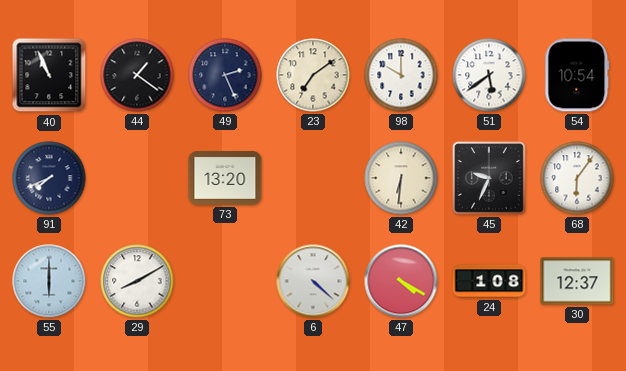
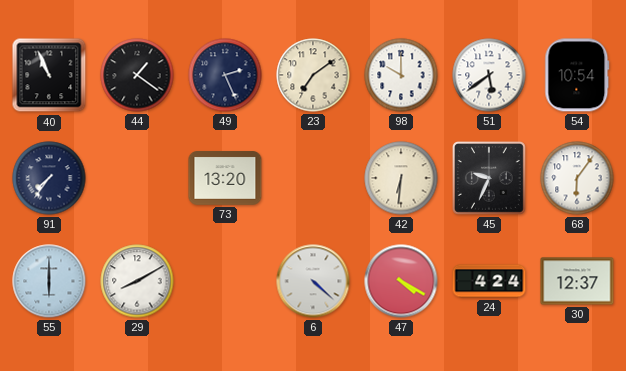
91: 7:41 -> 7:36
24: 1:08 -> 4:24
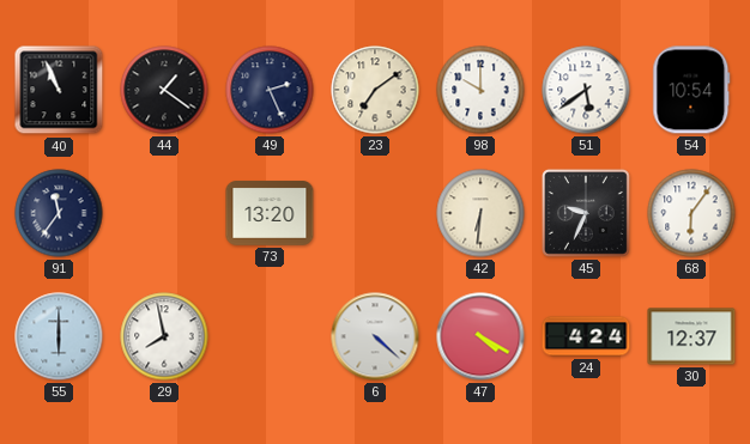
91: 7:36 -> 11:36
29: 8:10 -> 7:58
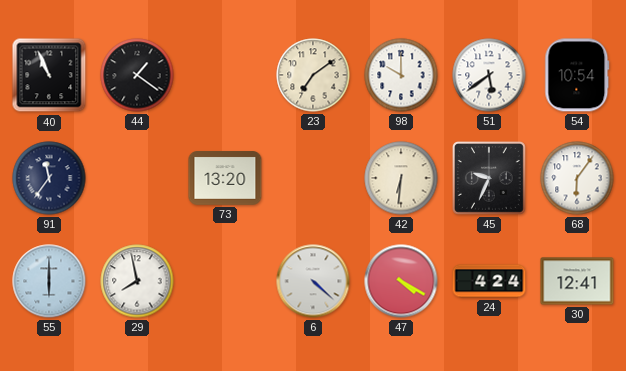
49: 2:26 -> none
30: 12:37 -> 12:41
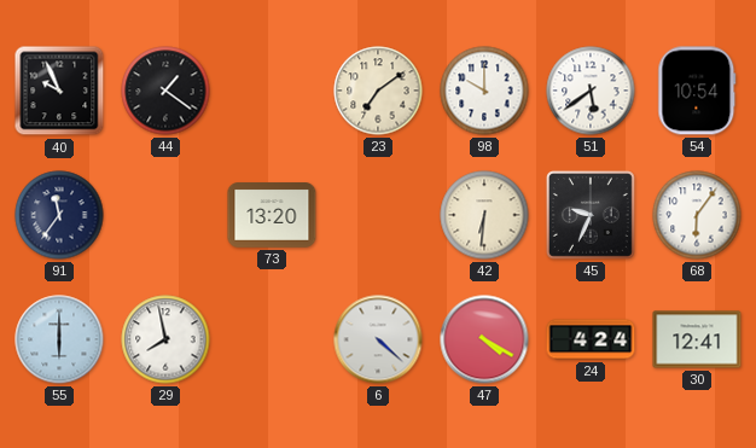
40: 10:56 -> 9:56
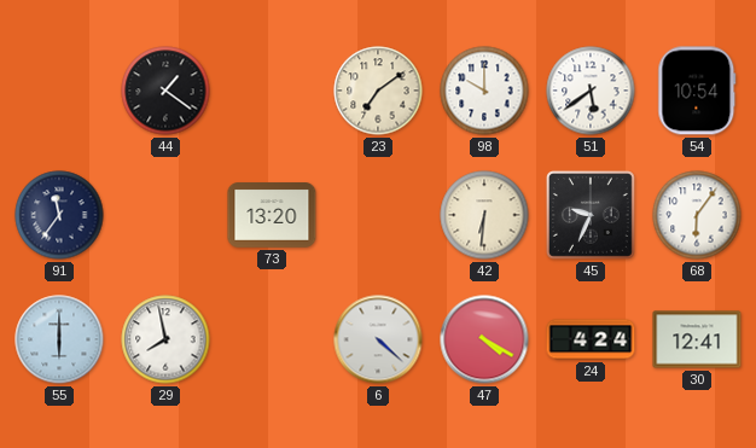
40: 9:56 -> none
